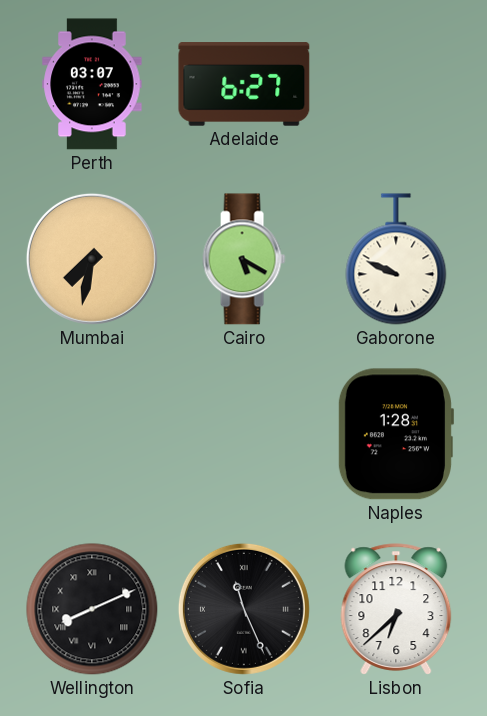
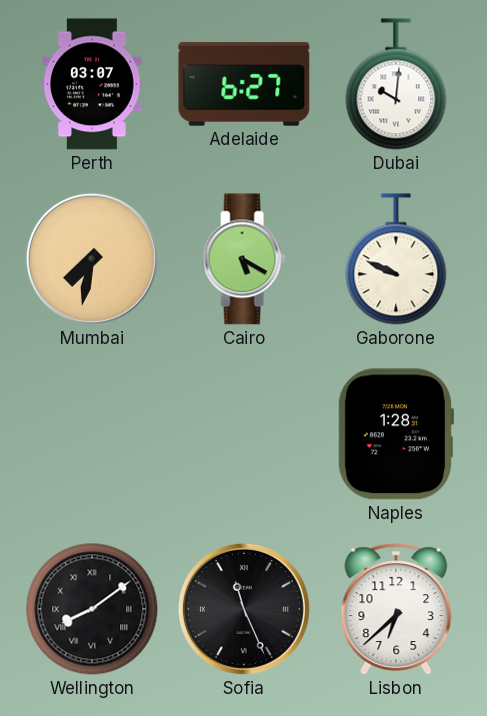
Dubai: none -> 10:01
Wellington: 8:11 -> 8:09
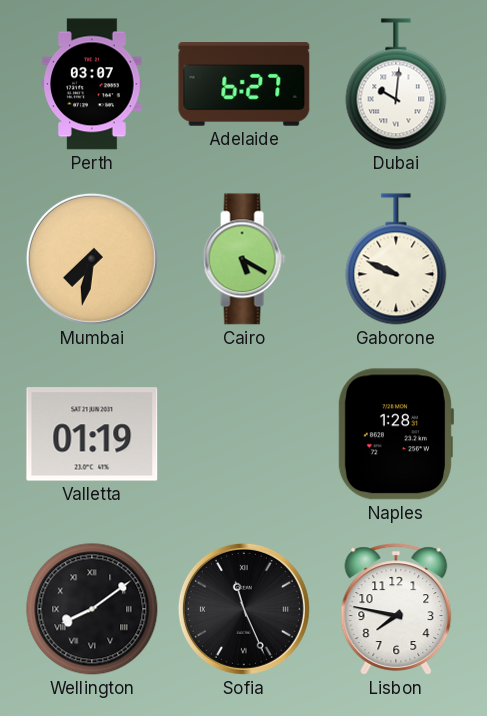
Valletta: none -> 01:19
Lisbon: 6:38 -> 7:47
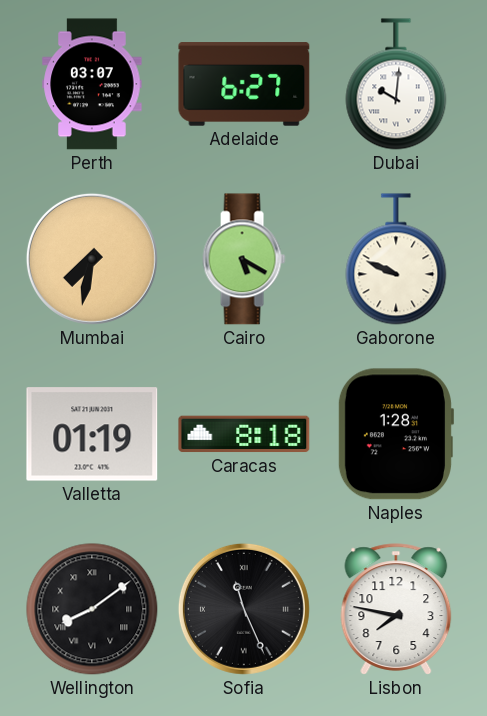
Caracas: none -> 8:18
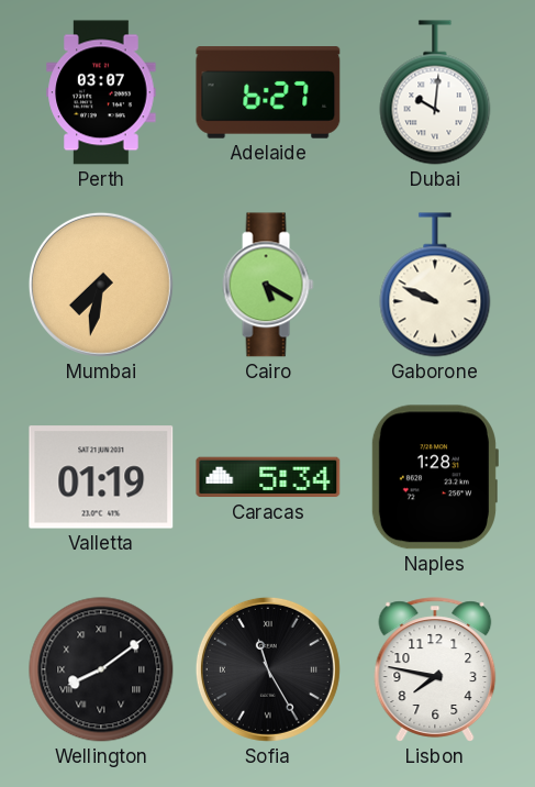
Caracas: 8:18 -> 5:34
Sofia: 11:26 -> 11:25
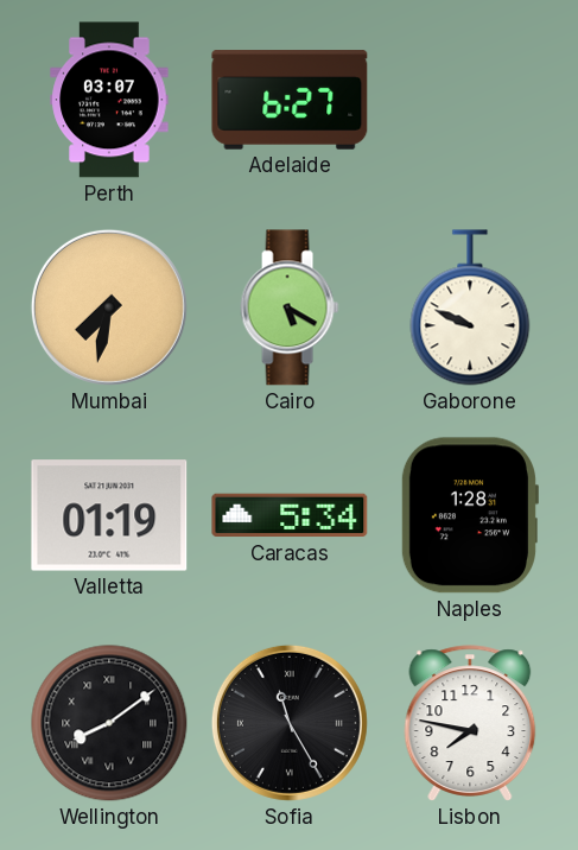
Dubai: 10:01 -> none
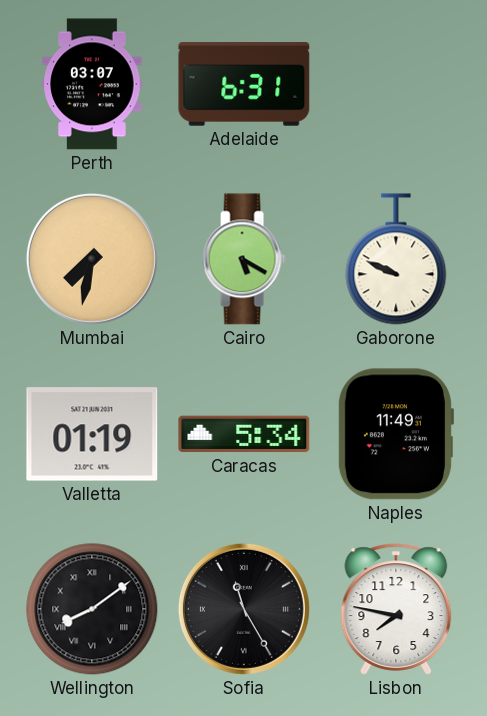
Adelaide: 6:27 -> 6:31
Naples: 1:28 -> 11:49
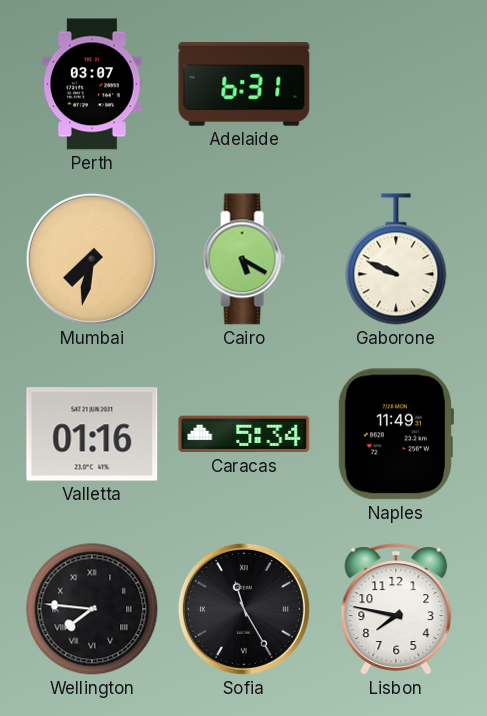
Valletta: 01:19 -> 01:16
Wellington: 8:09 -> 7:46
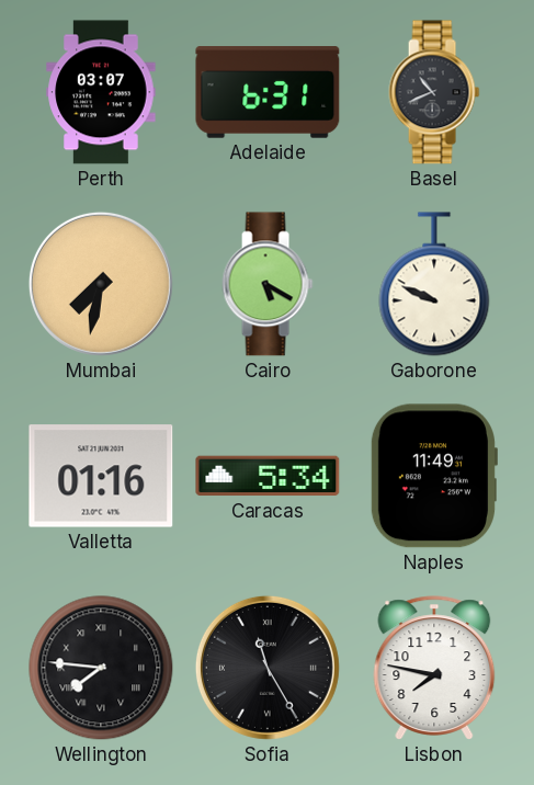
Basel: none -> 10:41
